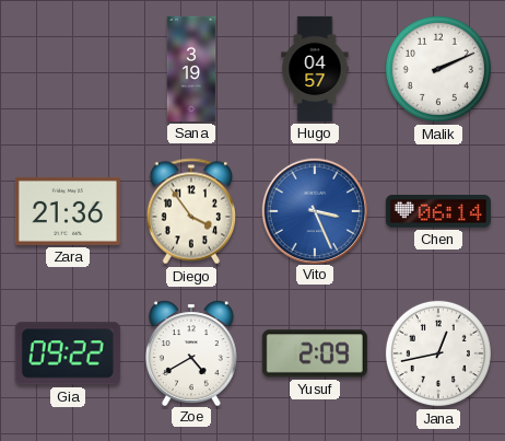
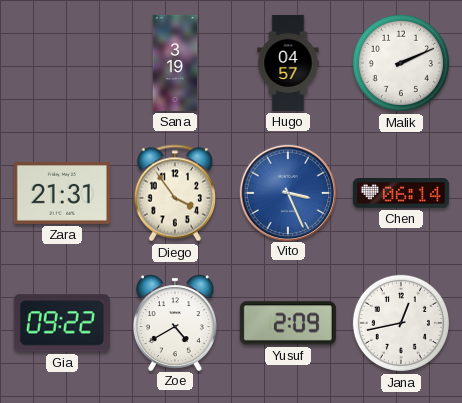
Zara: 21:36 -> 21:31
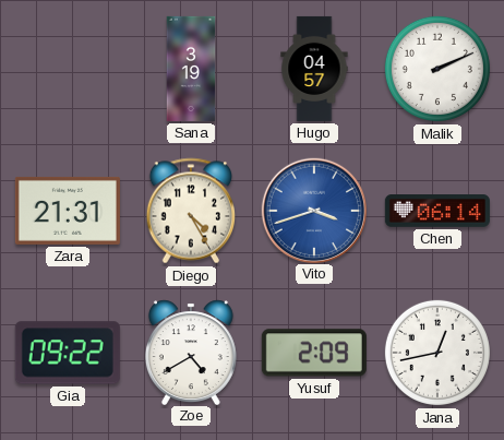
Diego: 3:54 -> 4:25
Vito: 3:26 -> 3:42
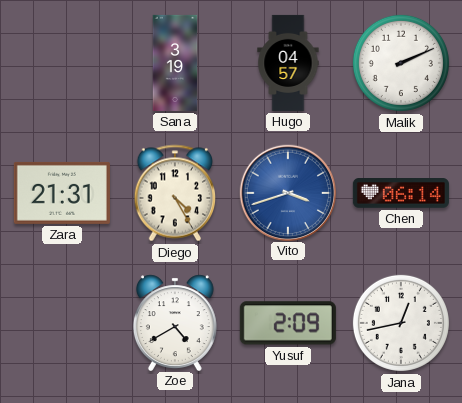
Gia: 09:22 -> none
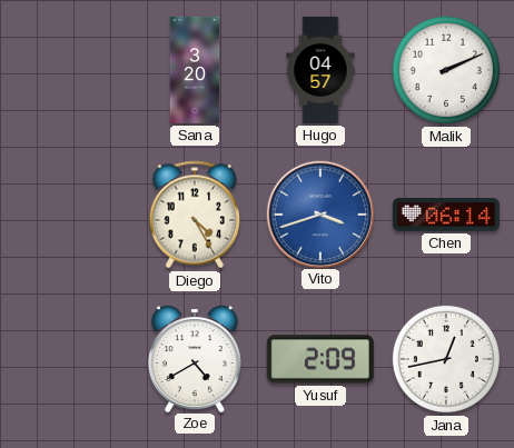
Sana: 3:19 -> 3:20
Zara: 21:31 -> none
